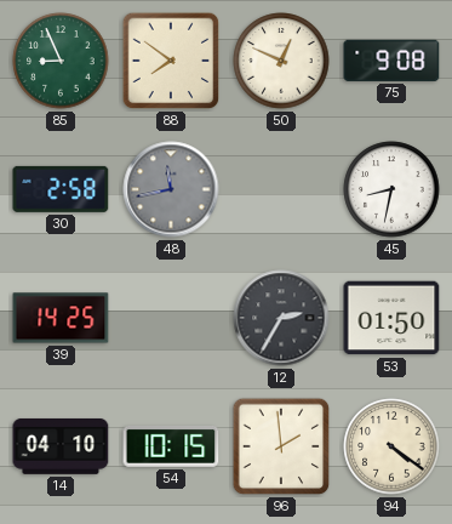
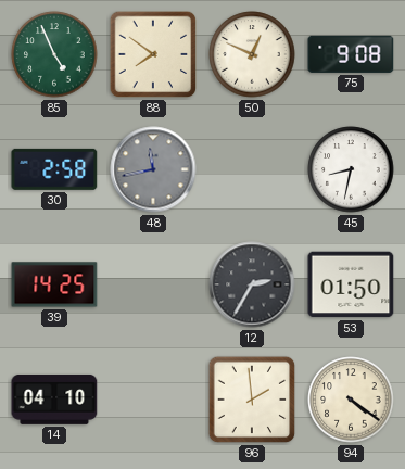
85: 8:56 -> 4:56
54: 10:15 -> none
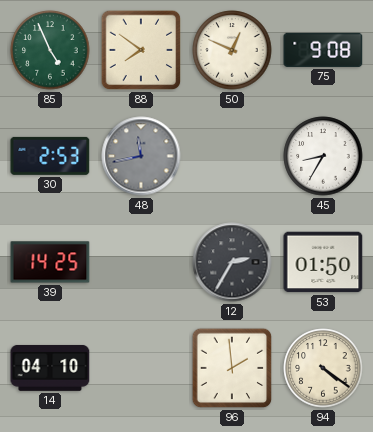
30: 2:58 -> 2:53
45: 8:32 -> 8:35
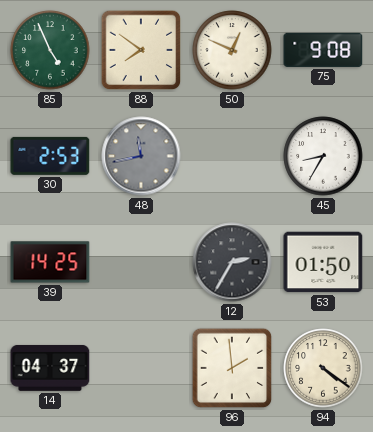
14: 04:10 -> 04:37
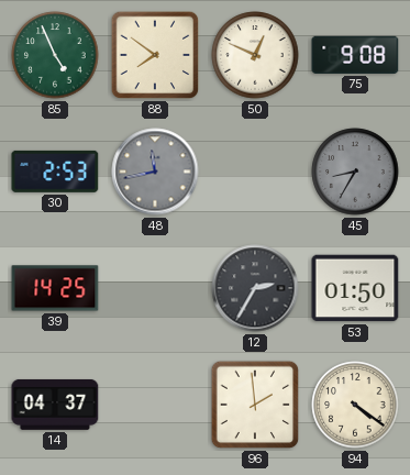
45 dial: white -> grey
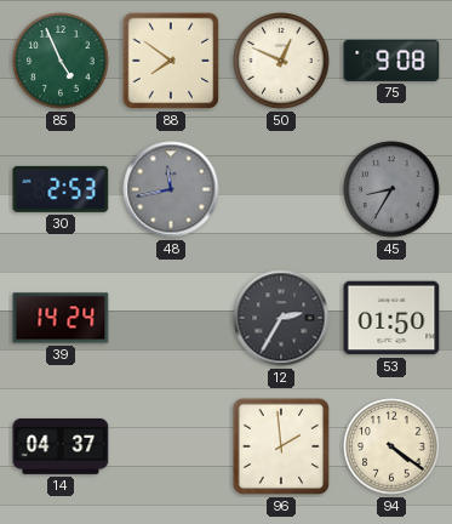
39: 14:25 -> 14:24
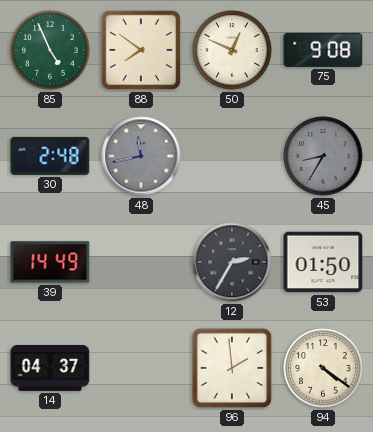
30: 2:53 -> 2:48
39: 14:24 -> 14:49
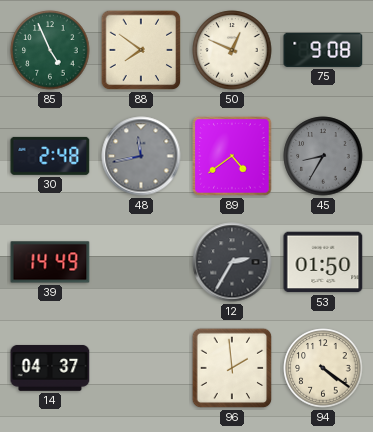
89: none -> 4:39
